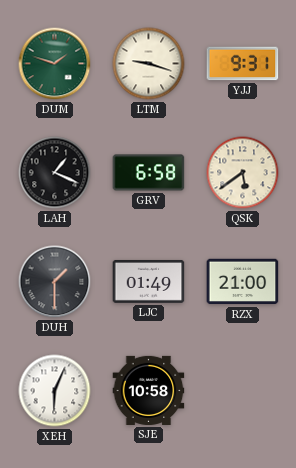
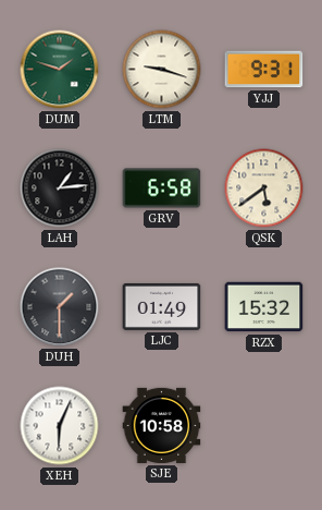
LAH: 1:19 -> 1:14
RZX: 21:00 -> 15:32
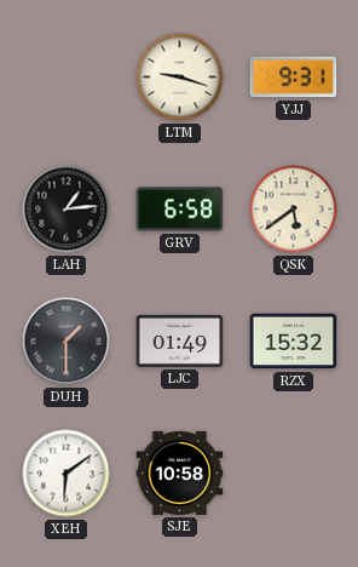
DUM: 1:48 -> none
XEH: 6:04 -> 6:09
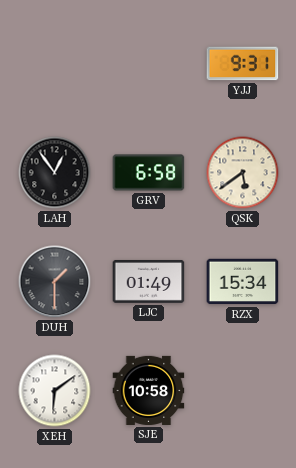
LTM: 9:18 -> none
LAH: 1:14 -> 12:54
RZX: 15:32 -> 15:34
